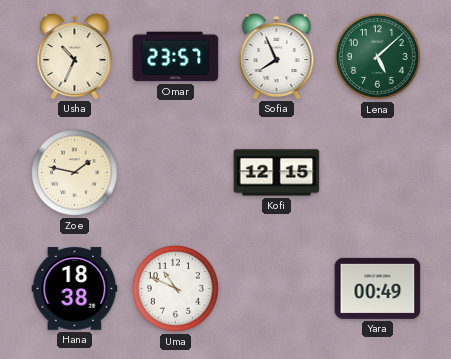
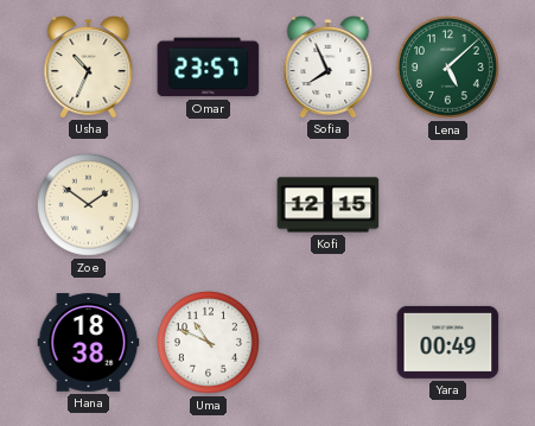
Zoe: 1:47 -> 1:51
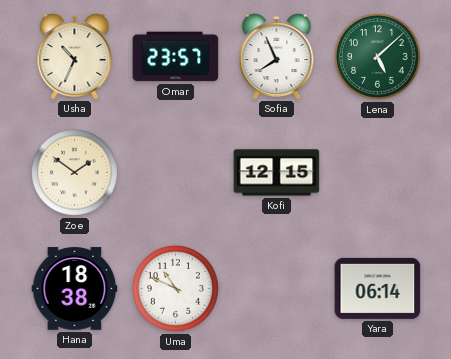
Yara: 00:49 -> 06:14
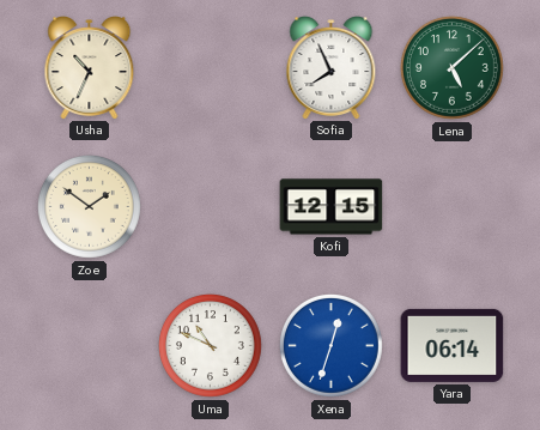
Omar: 23:57 -> none
Hana: 18:38 -> none
Xena: none -> 12:33
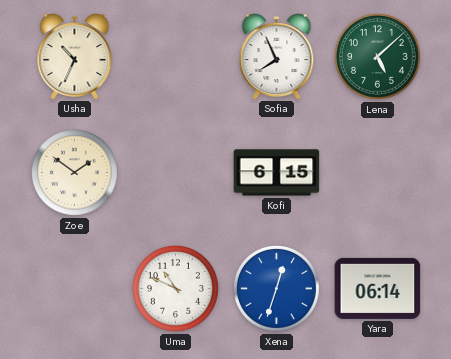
Kofi: 12:15 -> 6:15
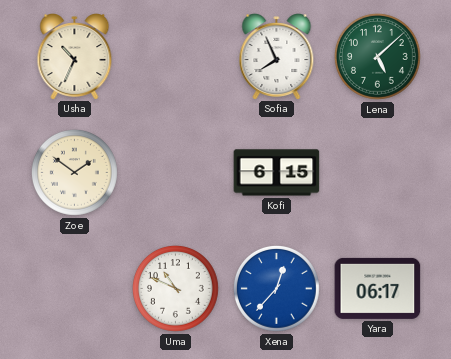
Xena: 12:33 -> 12:37
Yara: 06:14 -> 06:17
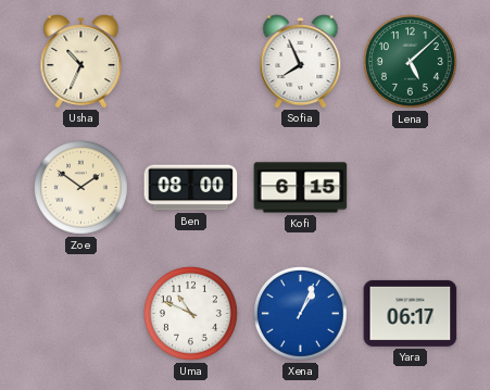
Ben: none -> 08:00
Xena: 12:37 -> 1:04
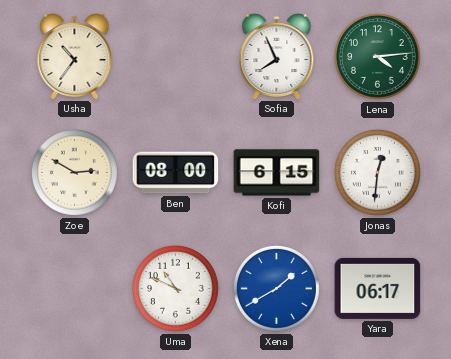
Usha: 10:34 -> 10:36
Lena: 5:08 -> 4:14
Zoe: 1:51 -> 2:50
Jonas: none -> 12:31
Xena: 1:04 -> 1:40
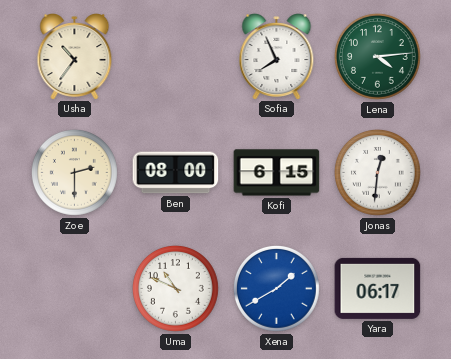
Zoe: 2:50 -> 2:30
